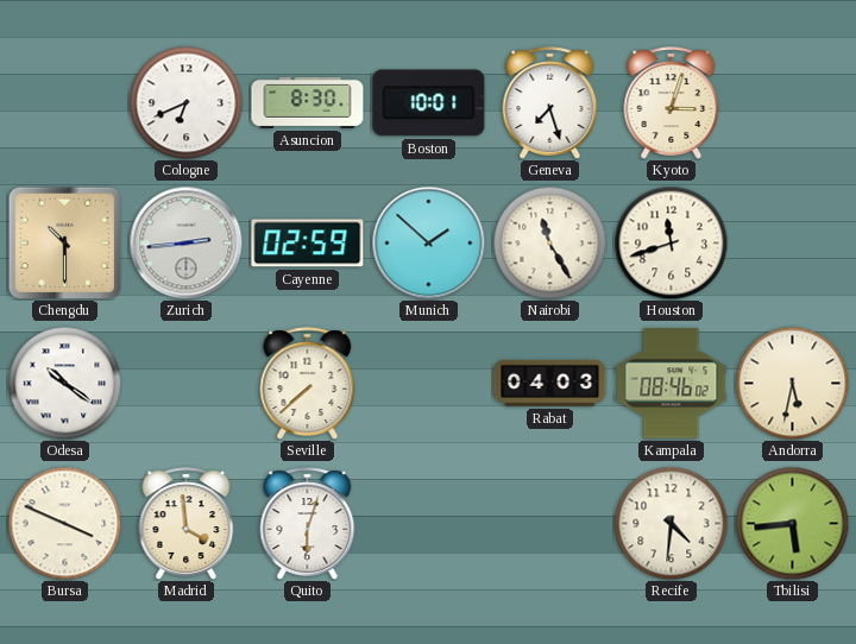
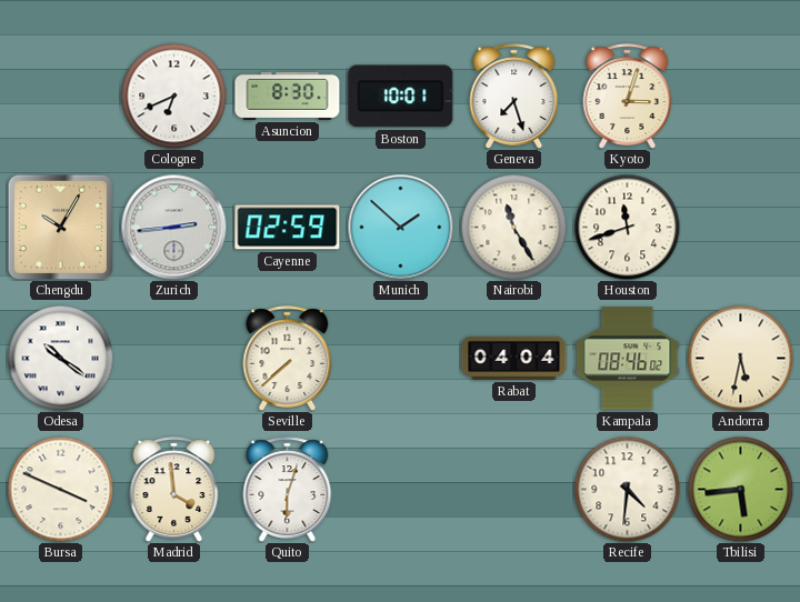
Chengdu: 10:30 -> 10:05
Rabat: 04:03 -> 04:04
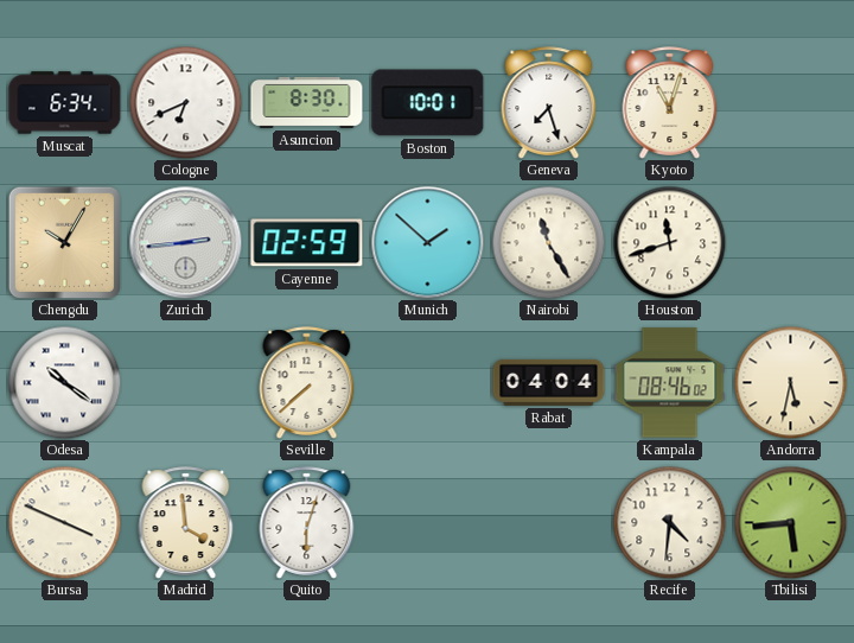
Muscat: none -> 6:34
Kyoto: 3:03 -> 11:03
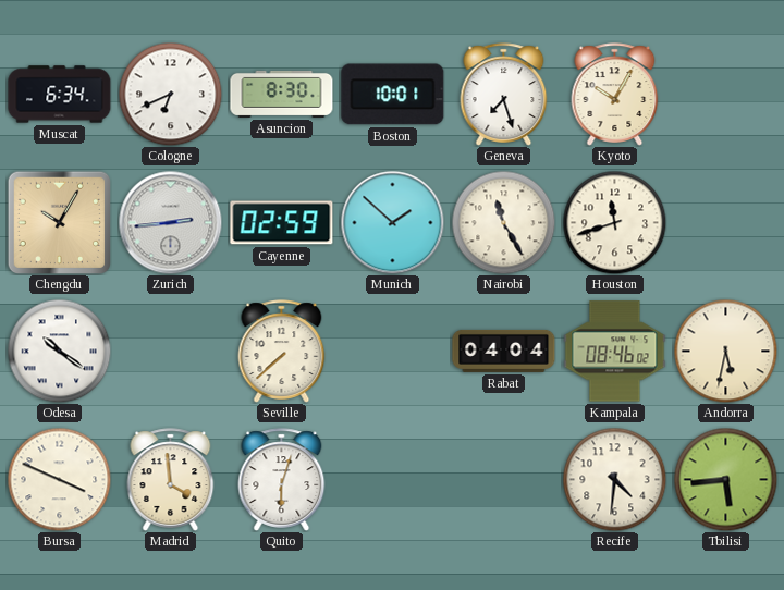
Kyoto: 11:03 -> 10:05
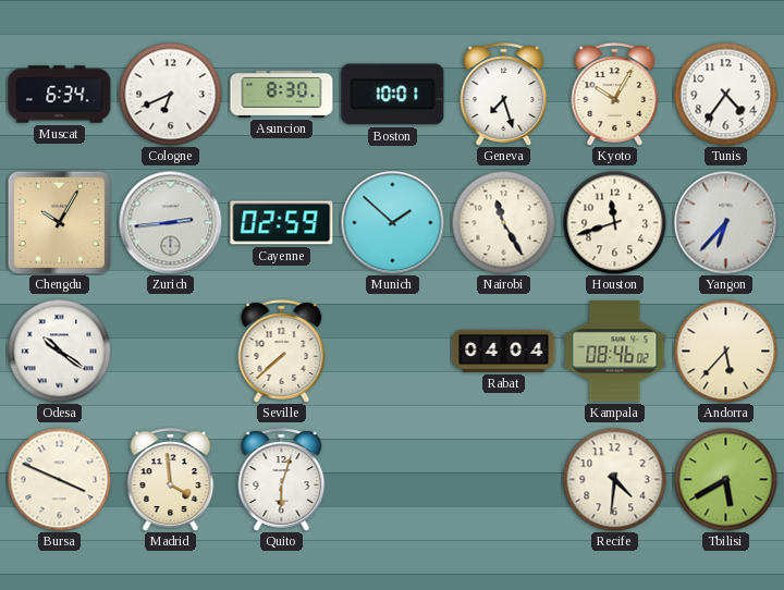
Tunis: none -> 4:36
Yangon: none -> 6:37
Andorra: 5:32 -> 5:37
Tbilisi: 5:44 -> 5:40
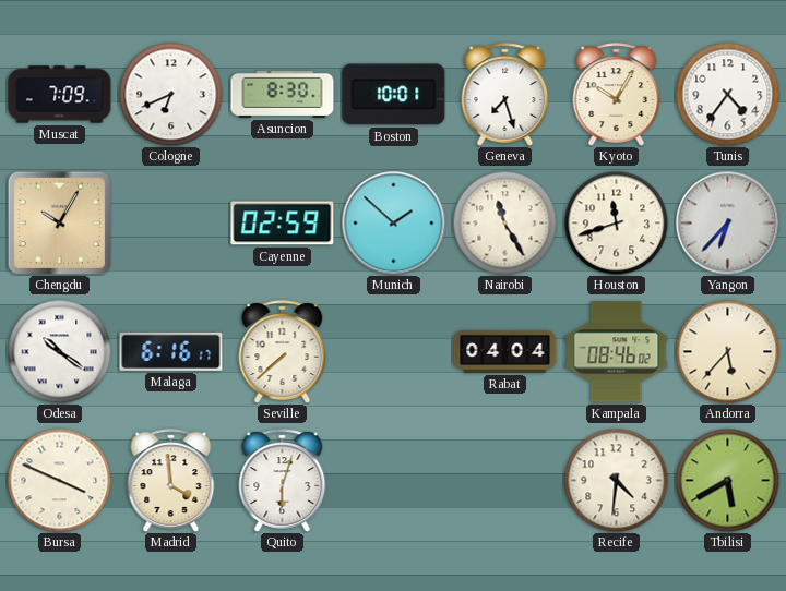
Muscat: 6:34 -> 7:09
Zurich: 2:44 -> none
Malaga: none -> 6:16
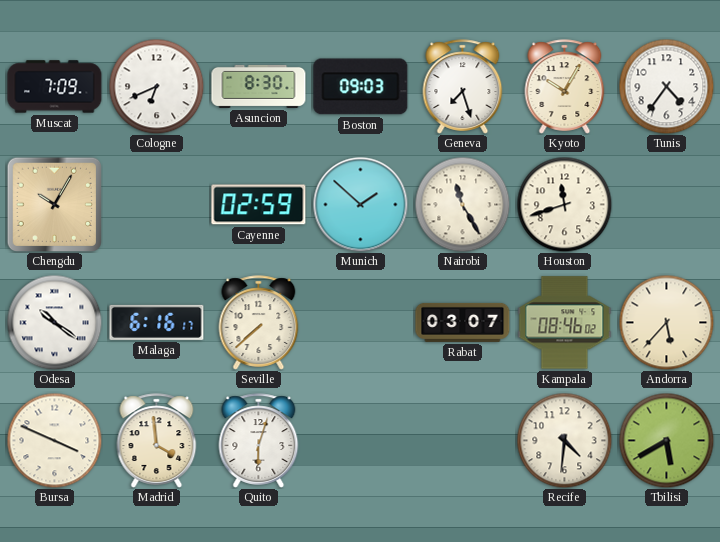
Boston: 10:01 -> 09:03
Yangon: 6:37 -> none
Rabat: 04:04 -> 03:07
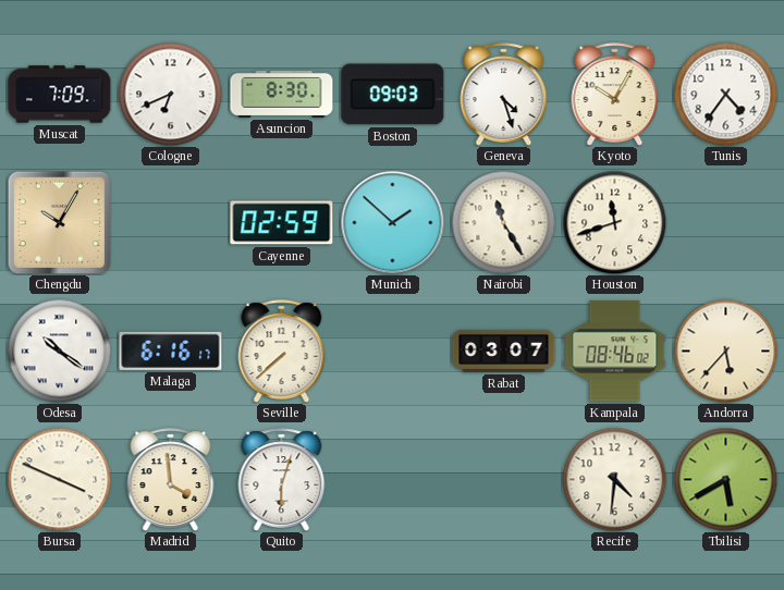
Geneva: 7:27 -> 4:27
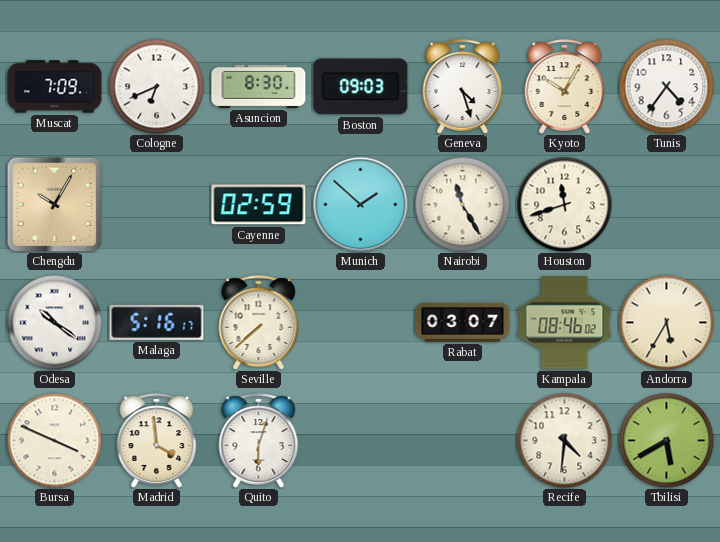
Malaga: 6:16 -> 5:16
Andorra: 5:37 -> 5:35
